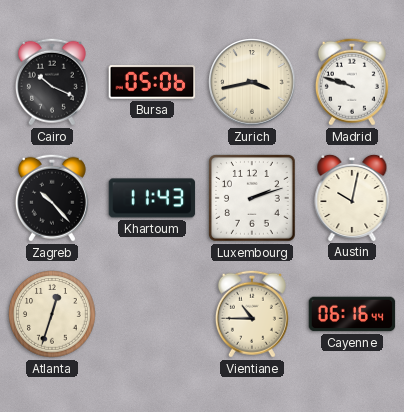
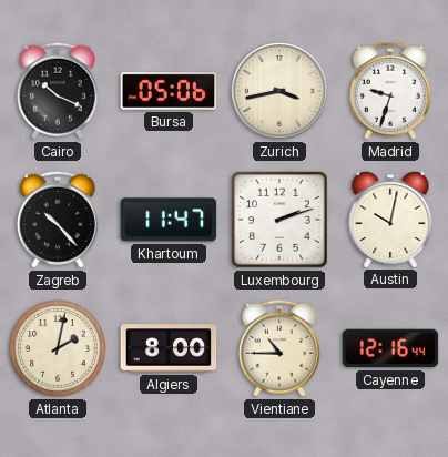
Madrid: 9:48 -> 9:33
Khartoum: 11:43 -> 11:47
Atlanta: 12:33 -> 2:02
Algiers: none -> 8:00
Cayenne: 06:16 -> 12:16
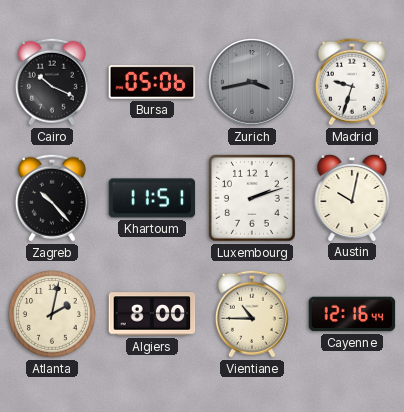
Zurich dial: cream -> grey
Khartoum: 11:47 -> 11:51
